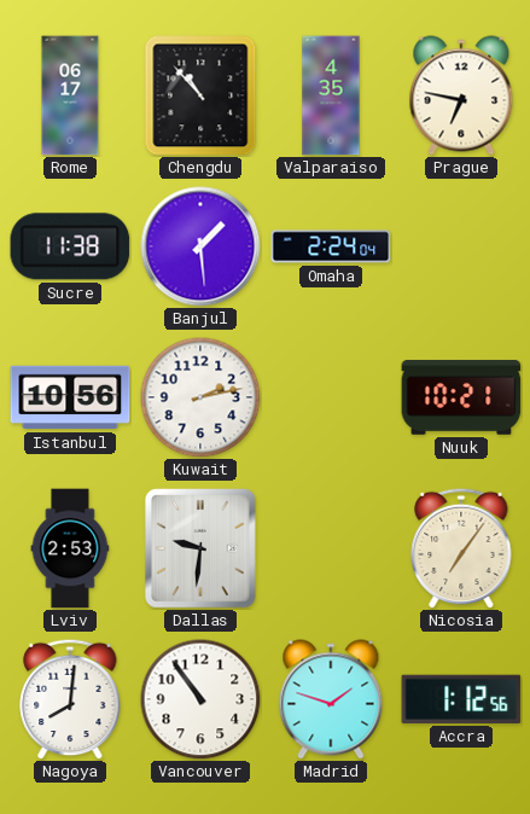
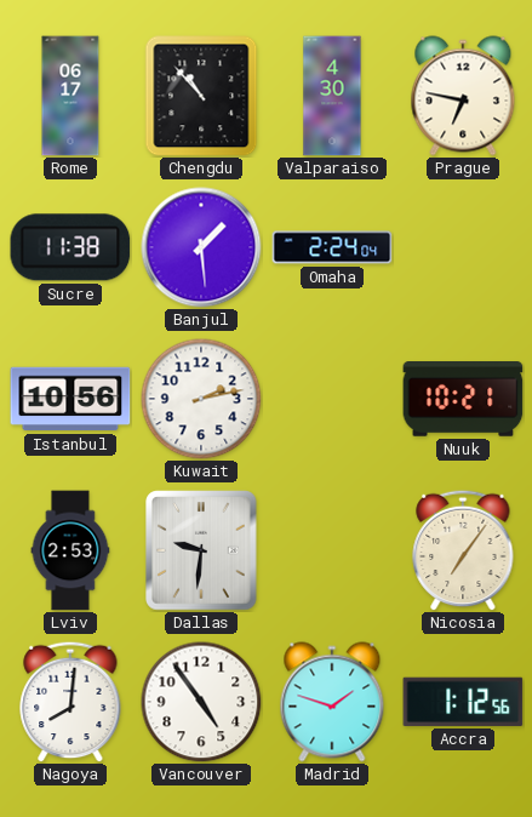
Valparaiso: 4:35 -> 4:30
Vancouver: 10:54 -> 4:54
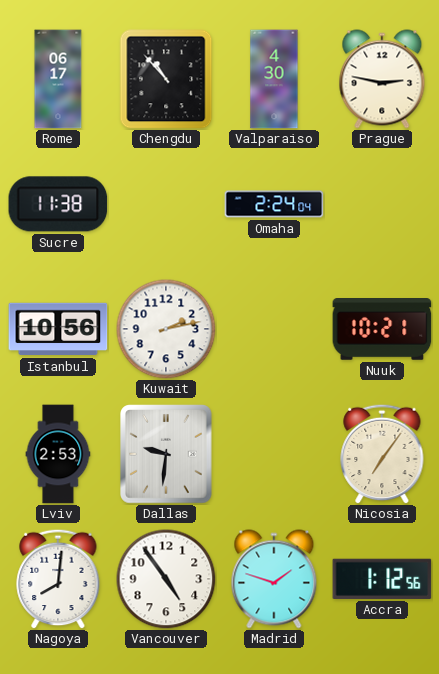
Prague: 6:47 -> 2:47
Banjul: 1:29 -> none
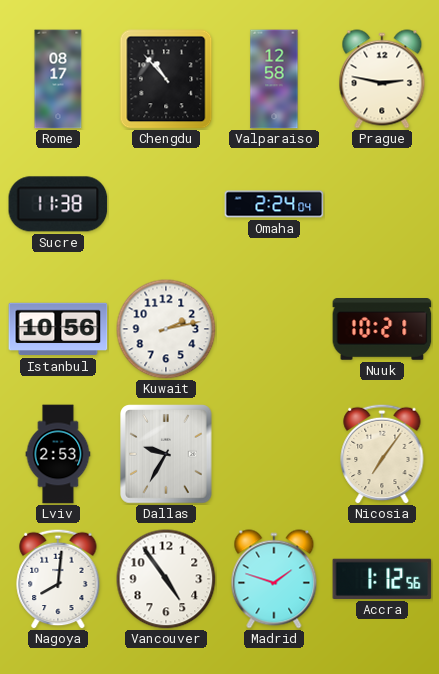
Rome: 06:17 -> 08:17
Valparaiso: 4:30 -> 12:58
Dallas: 9:31 -> 9:35
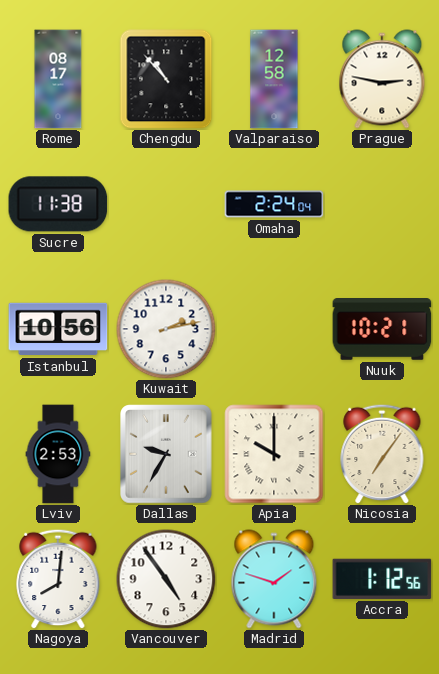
Apia: none -> 10:00
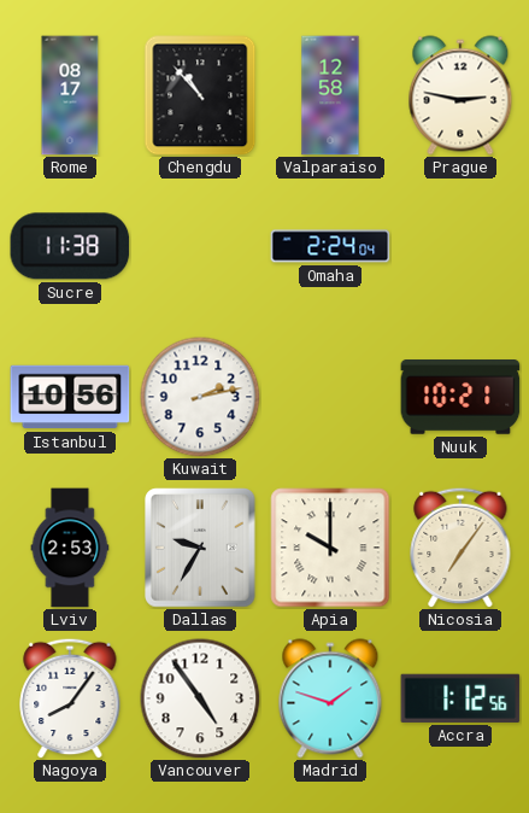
Nagoya: 8:01 -> 8:06
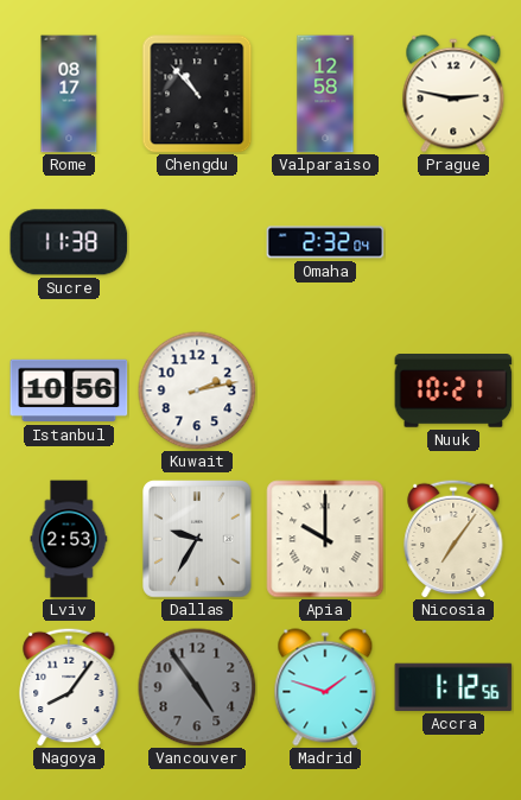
Omaha: 2:24 -> 2:32
Vancouver dial: white -> grey
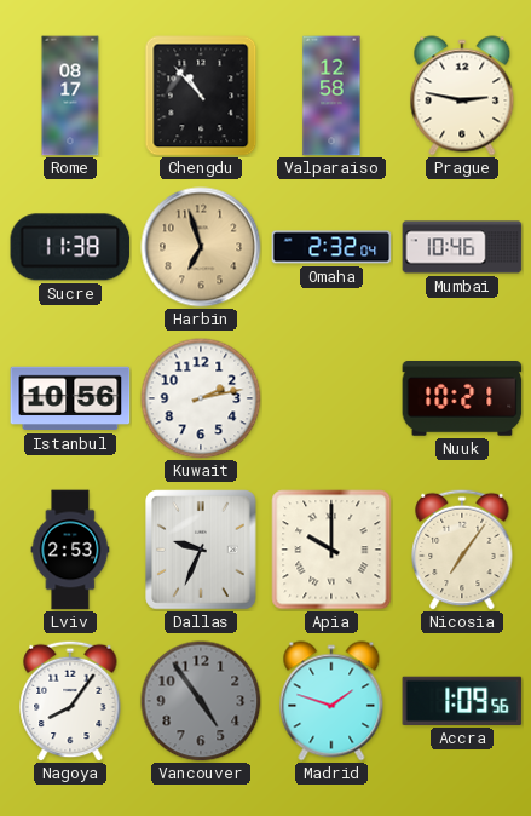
Harbin: none -> 6:57
Mumbai: none -> 10:46
Dallas: 9:35 -> 9:34
Accra: 1:12 -> 1:09
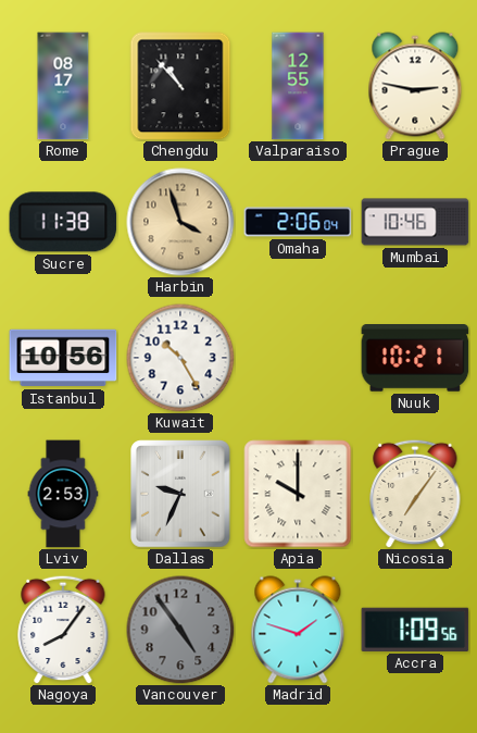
Valparaiso: 12:58 -> 12:55
Harbin: 6:57 -> 3:57
Omaha: 2:32 -> 2:06
Kuwait: 2:13 -> 10:25
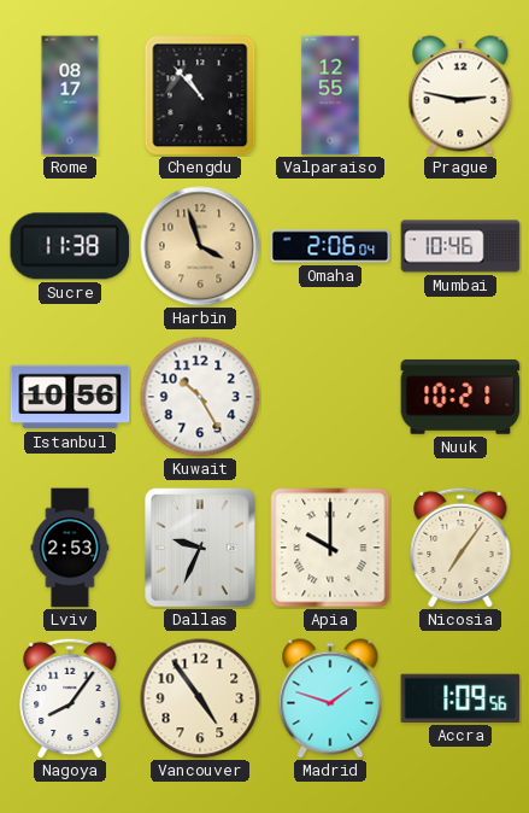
Vancouver dial: grey -> cream
